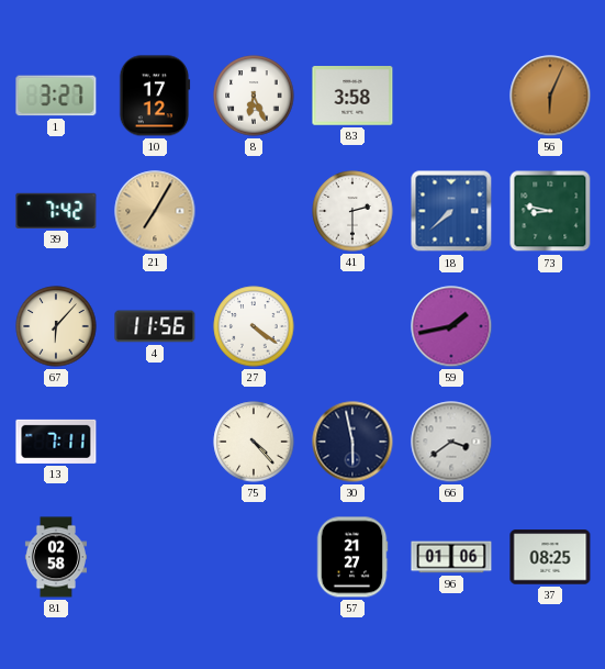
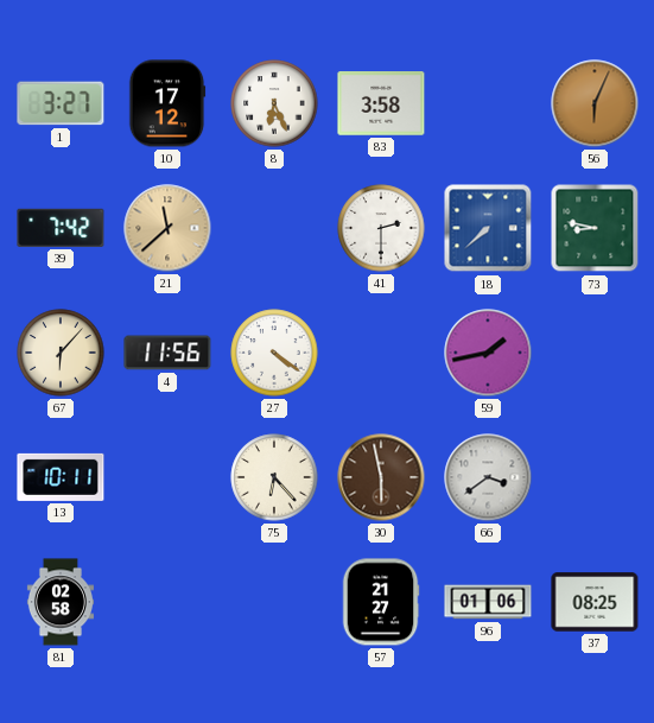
21: 7:05 -> 11:38
13: 7:11 -> 10:11
75: 4:23 -> 6:23
30 dial: navy -> brown
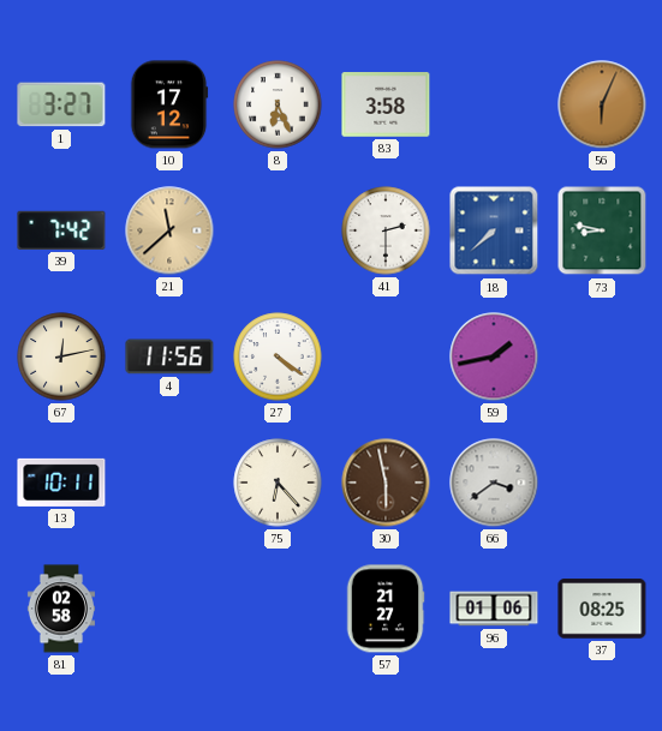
67: 6:07 -> 12:13
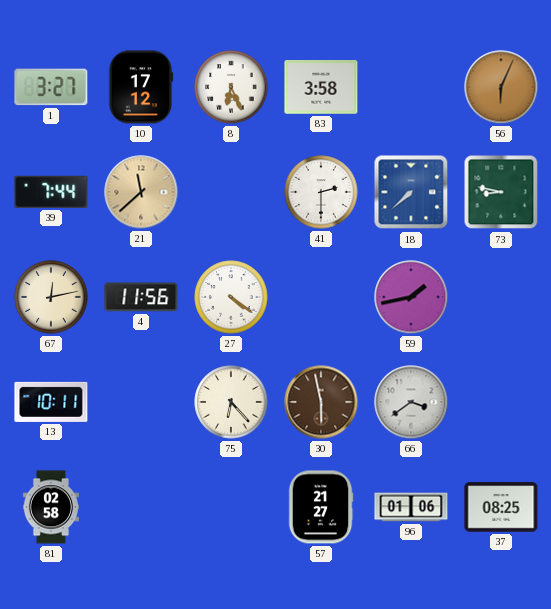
39: 7:42 -> 7:44
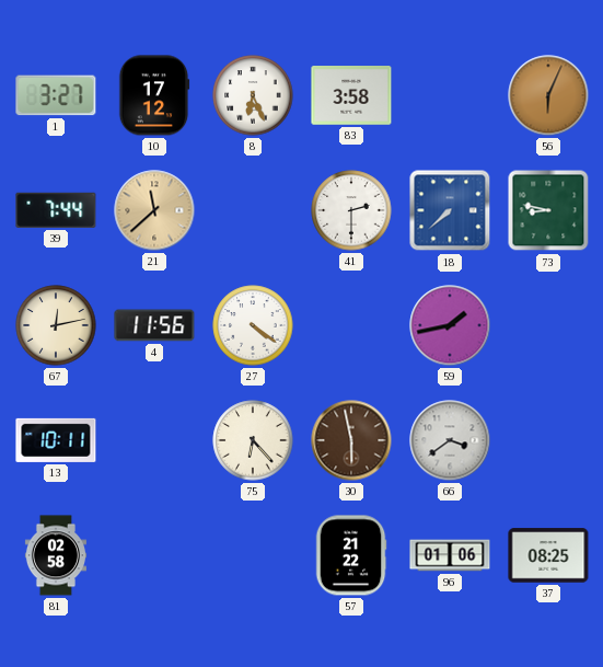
57: 21:27 -> 21:22
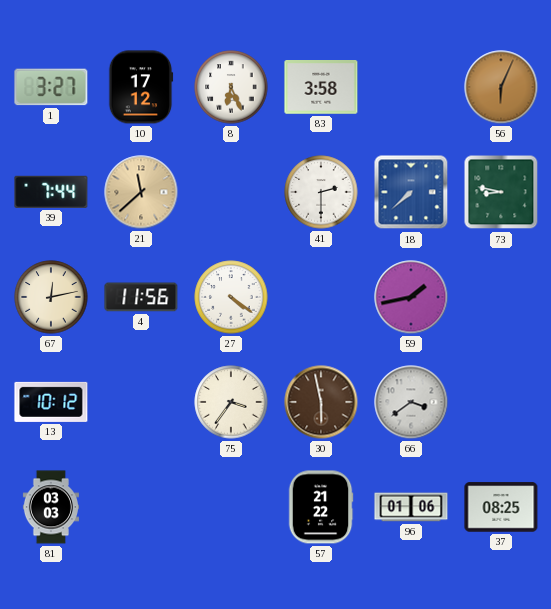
13: 10:11 -> 10:12
75: 6:23 -> 3:36
81: 02:58 -> 03:03
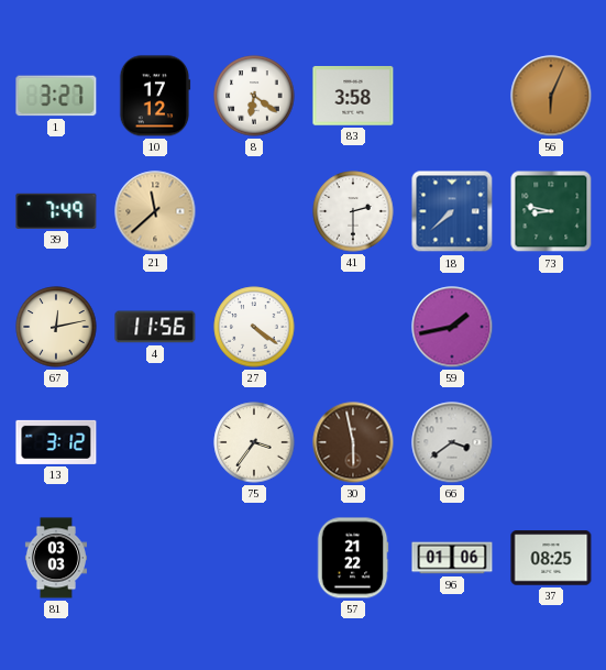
8: 6:26 -> 6:21
39: 7:44 -> 7:49
13: 10:12 -> 3:12
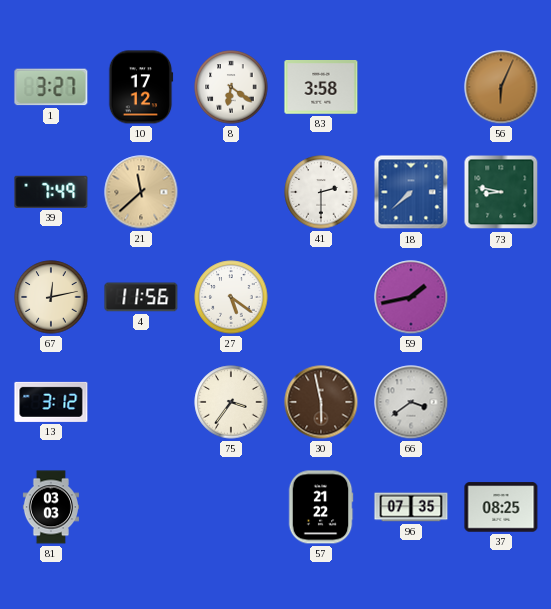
27: 4:21 -> 5:21
96: 01:06 -> 07:35
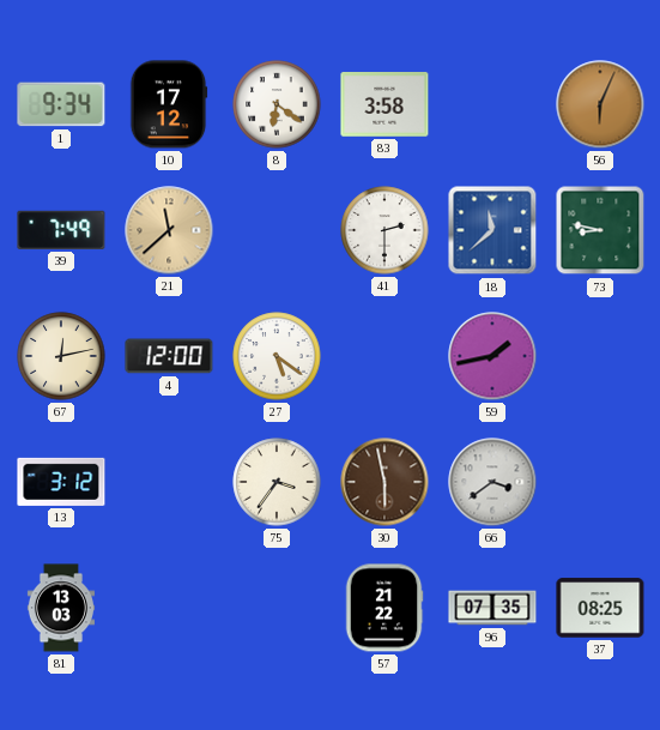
1: 3:27 -> 9:34
18: 7:38 -> 11:38
4: 11:56 -> 12:00
81: 03:03 -> 13:03
